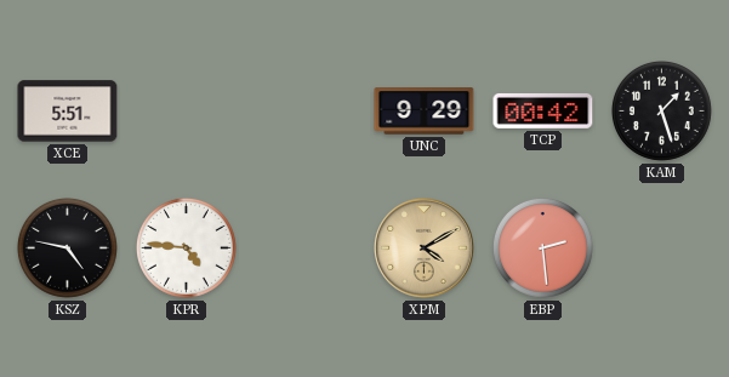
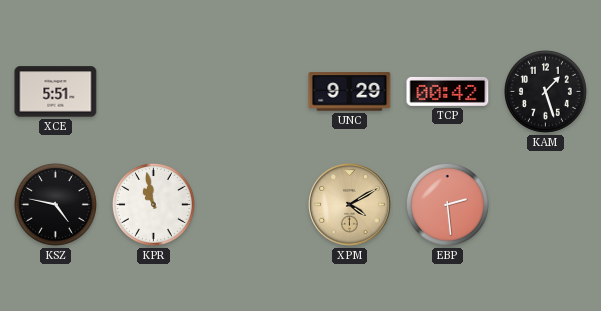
KPR: 4:46 -> 10:58
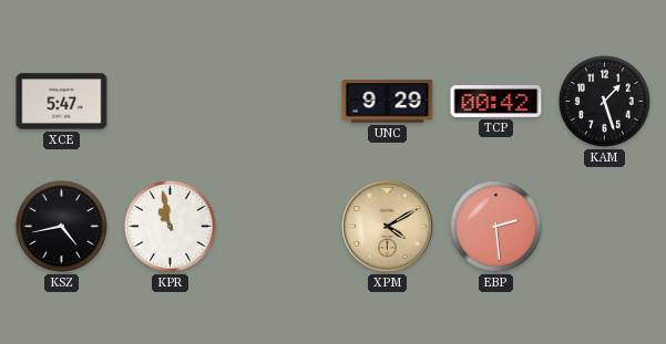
XCE: 5:51 -> 5:47
KSZ: 4:47 -> 4:43
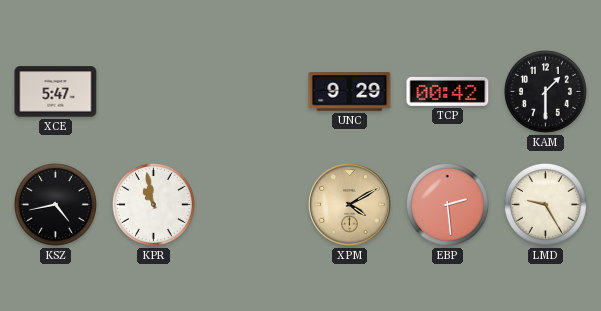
KAM: 1:27 -> 1:30
LMD: none -> 9:25
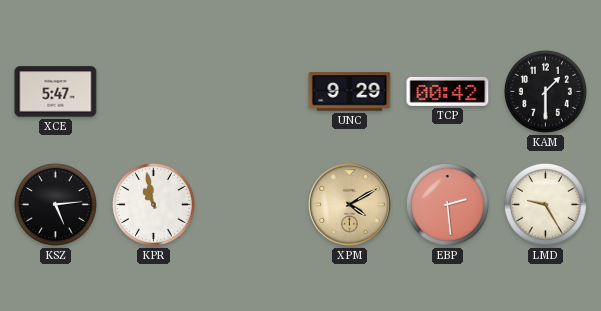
KSZ: 4:43 -> 5:14
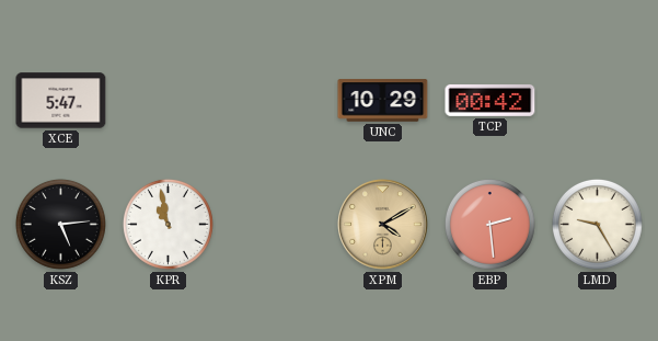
UNC: 9:29 -> 10:29
KAM: 1:30 -> none
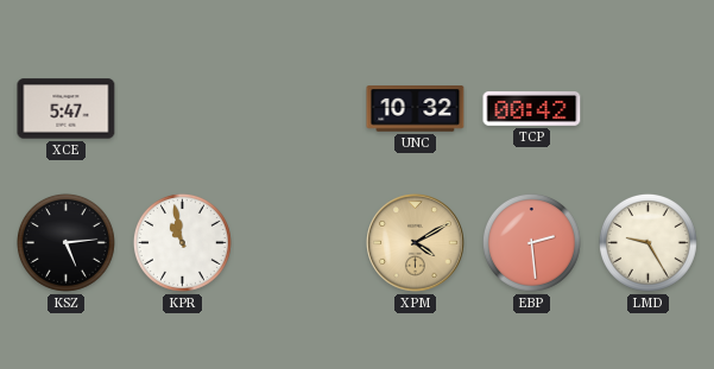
UNC: 10:29 -> 10:32
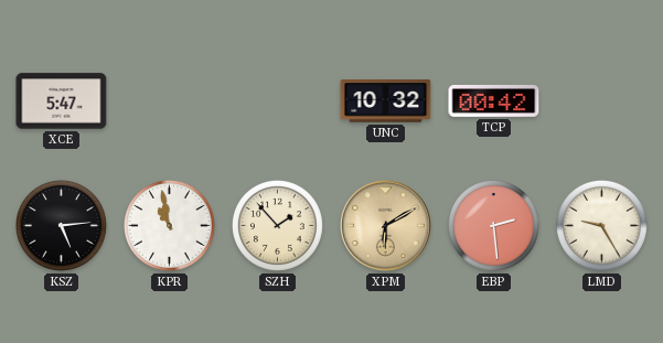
SZH: none -> 1:53
XPM: 4:10 -> 6:10
